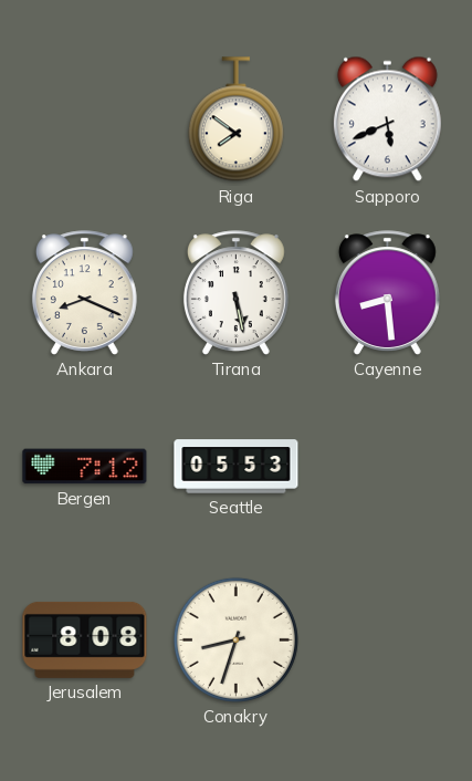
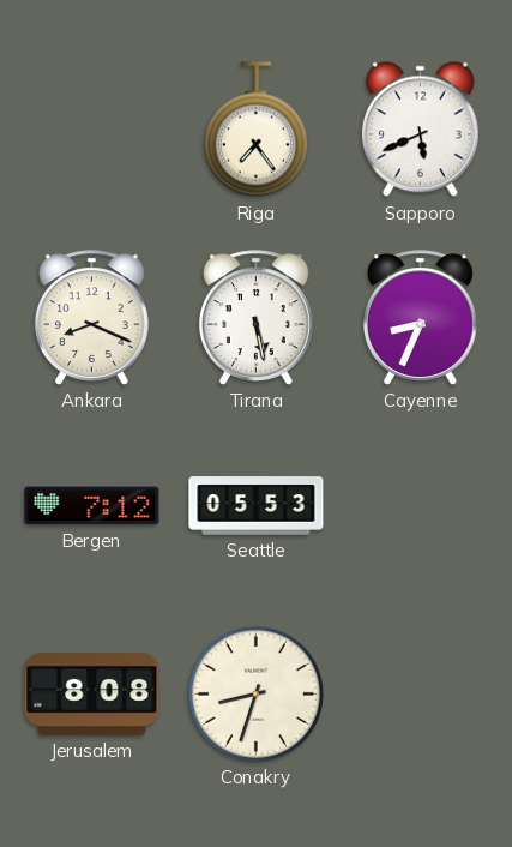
Riga: 7:51 -> 7:24
Cayenne: 8:29 -> 8:34
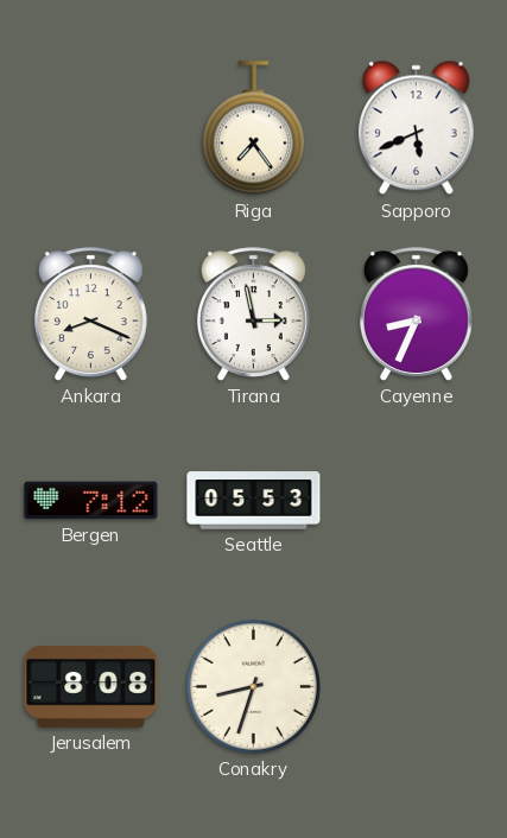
Tirana: 5:28 -> 2:58
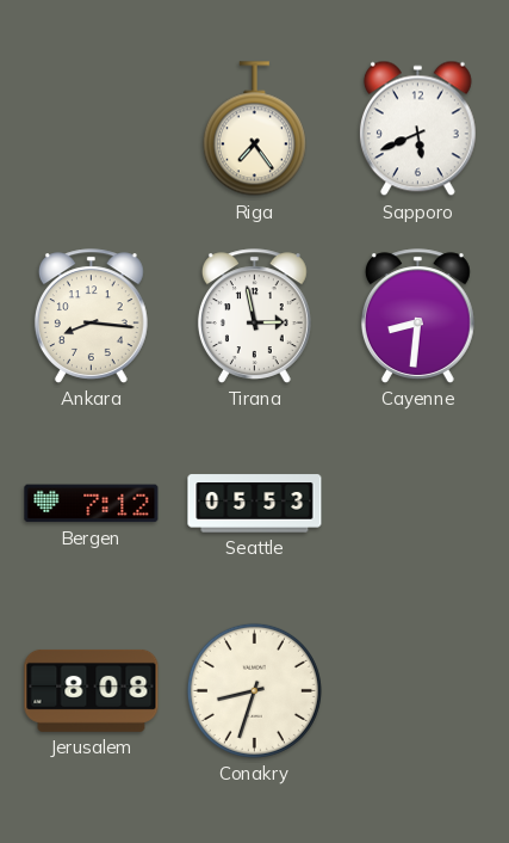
Ankara: 8:19 -> 8:16
Cayenne: 8:34 -> 8:31
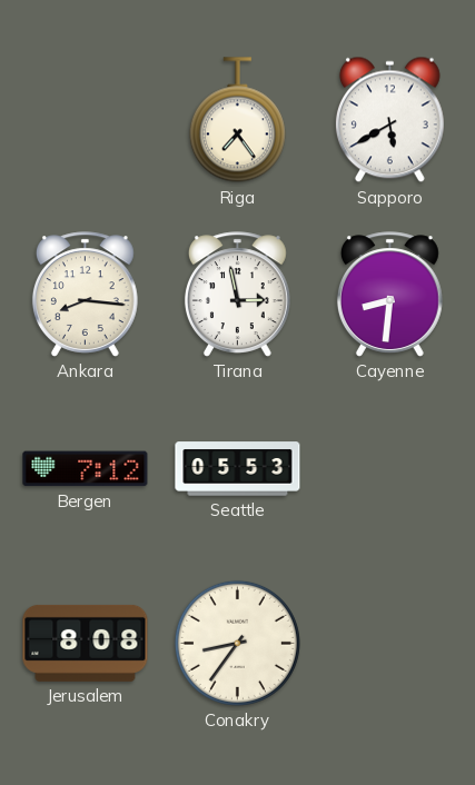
Sapporo: 5:41 -> 5:40
Conakry: 8:33 -> 8:36
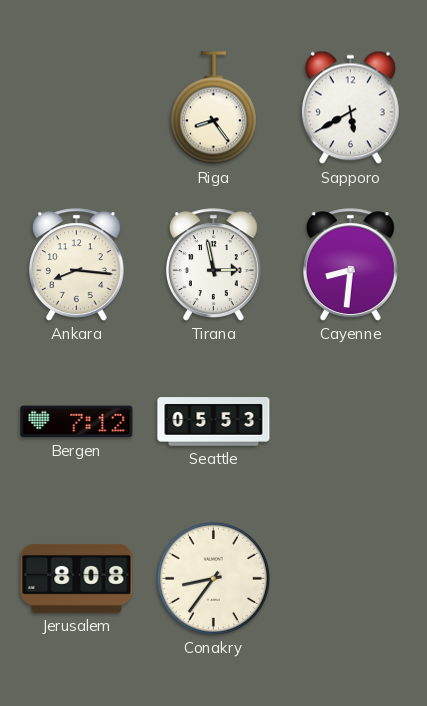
Riga: 7:24 -> 8:24
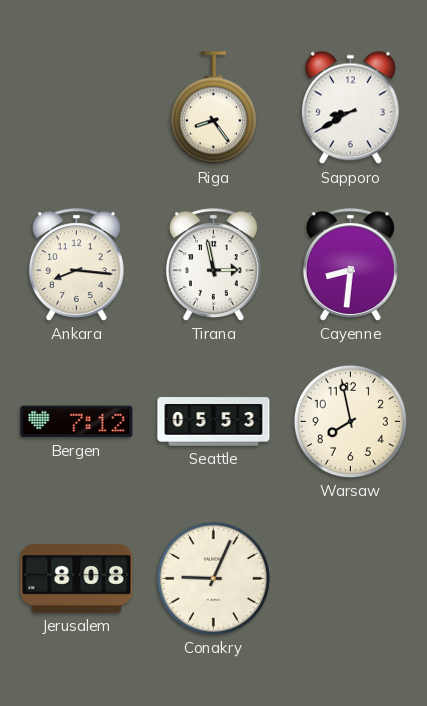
Sapporo: 5:40 -> 8:40
Warsaw: none -> 7:58
Conakry: 8:36 -> 9:04
